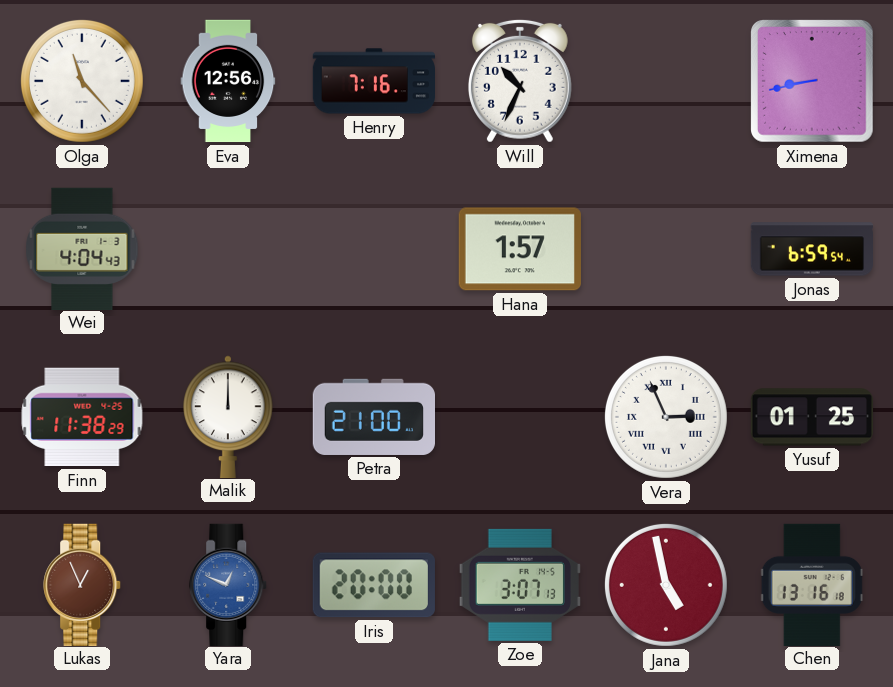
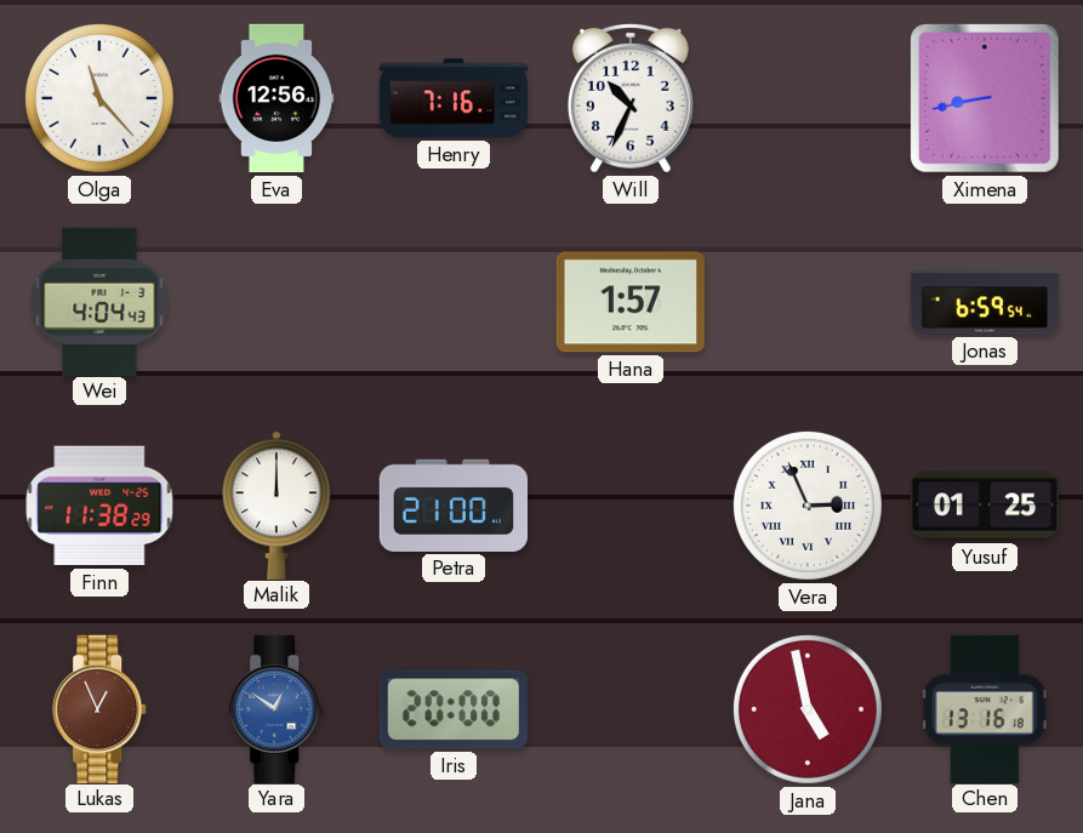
Yara: 12:49 -> 12:51
Zoe: 3:07 -> none
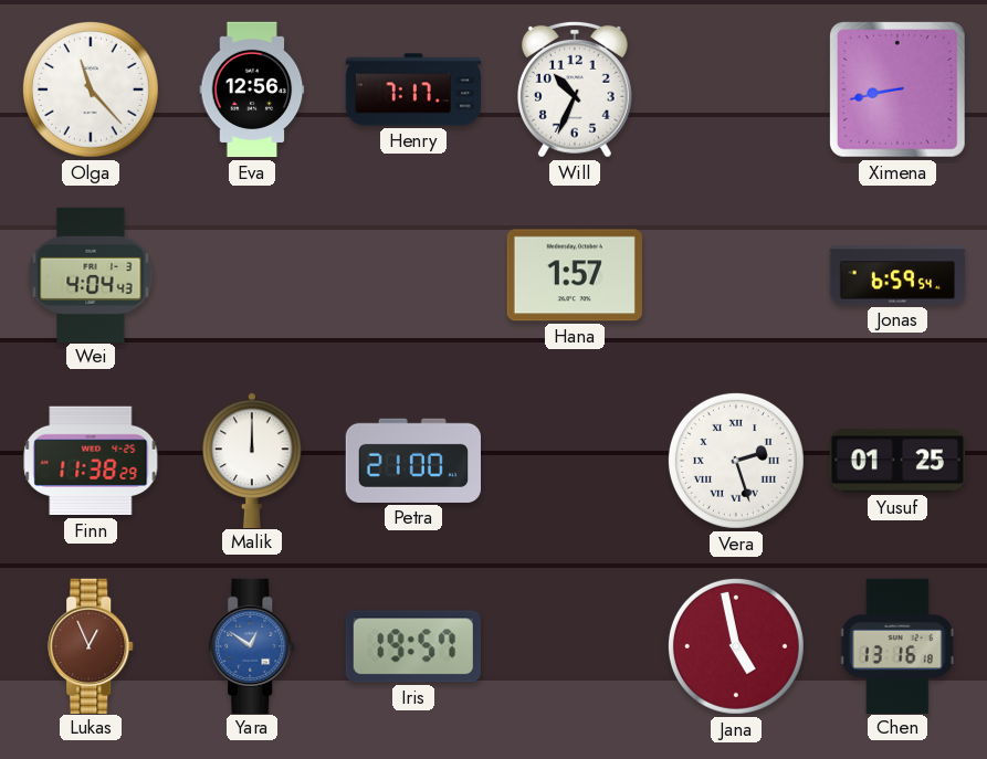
Henry: 7:16 -> 7:17
Vera: 2:56 -> 2:27
Iris: 20:00 -> 19:57
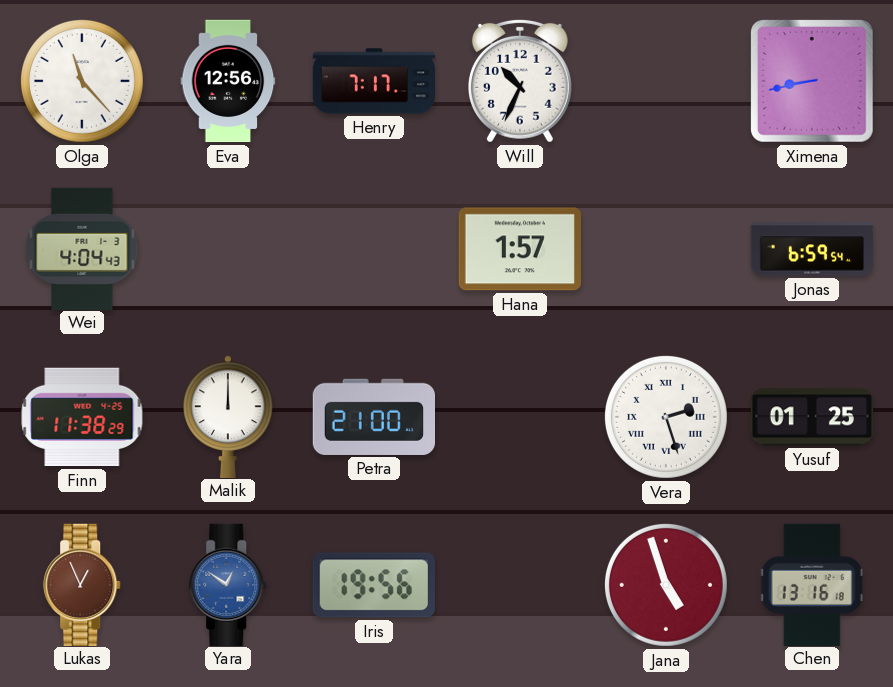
Iris: 19:57 -> 19:56
Jana: 4:58 -> 4:57
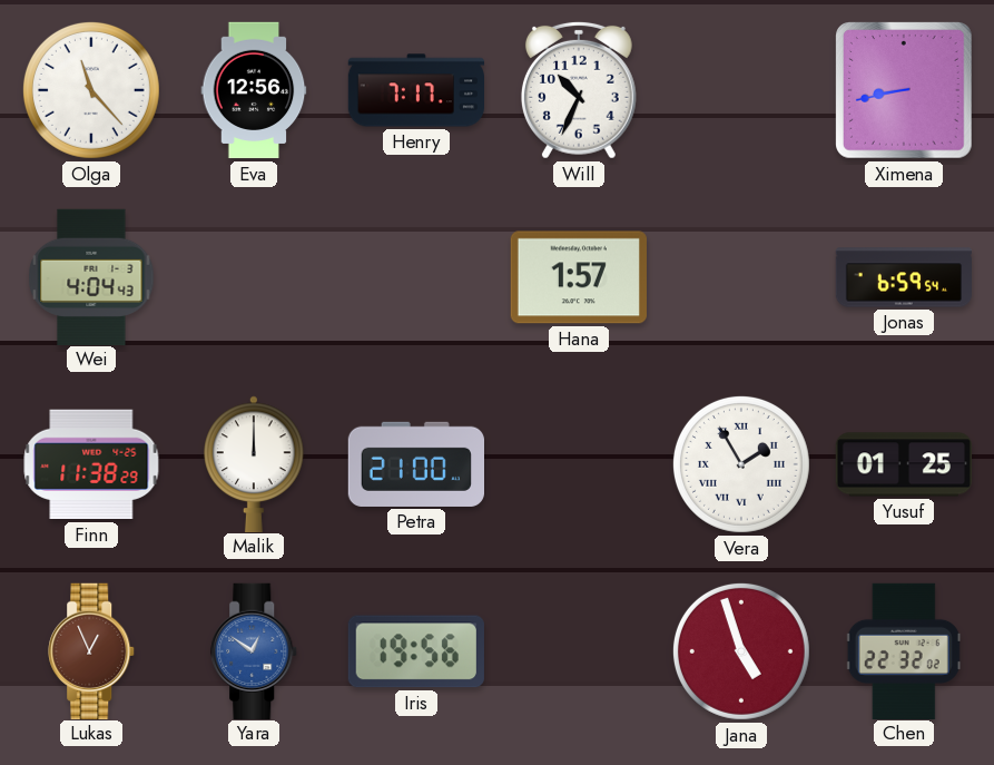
Vera: 2:27 -> 1:55
Chen: 13:16 -> 22:32
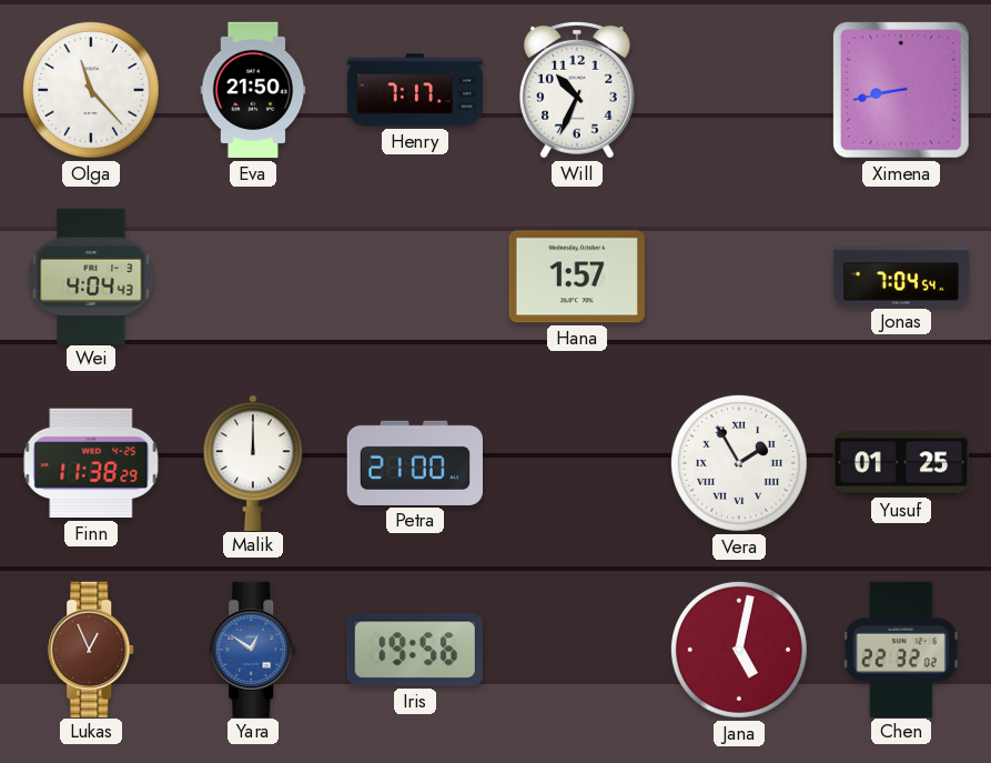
Eva: 12:56 -> 21:50
Jonas: 6:59 -> 7:04
Jana: 4:57 -> 5:02
